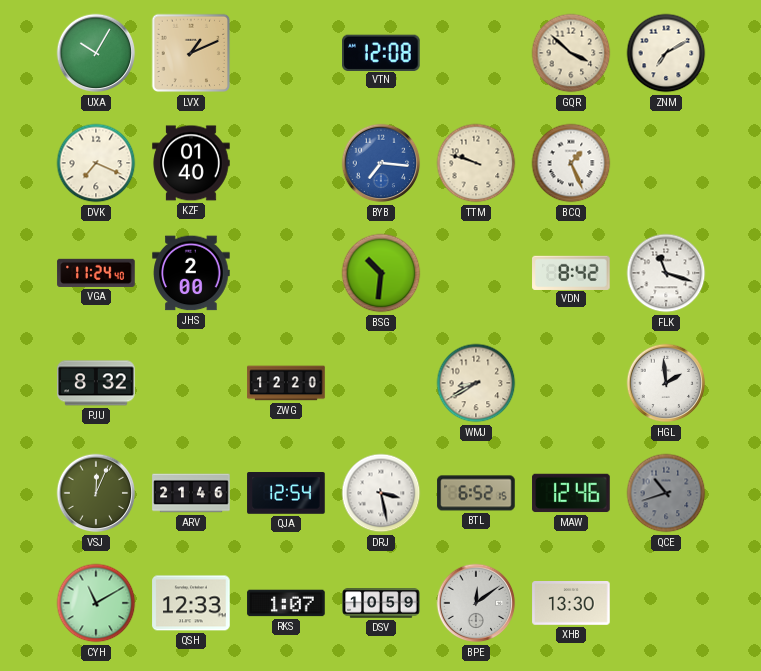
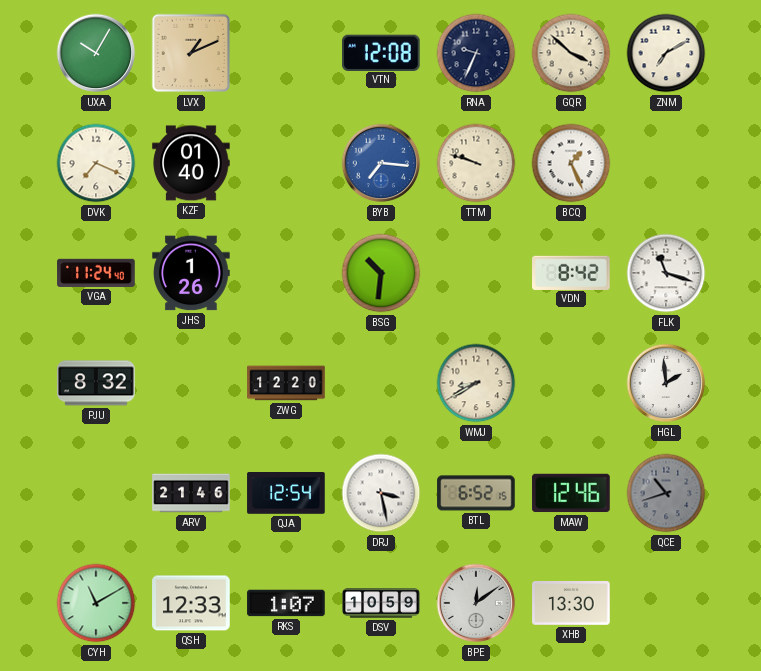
RNA: none -> 9:34
JHS: 2:00 -> 1:26
VSJ: 12:04 -> none
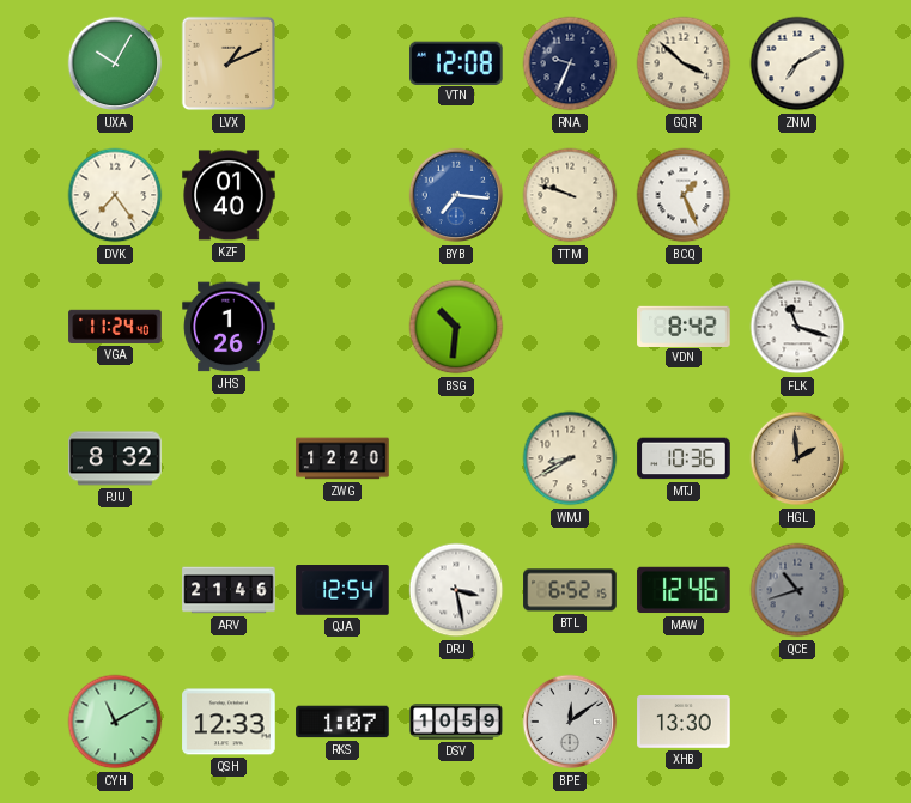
DVK: 7:19 -> 7:24
MTJ: none -> 10:36
HGL dial: white -> champagne
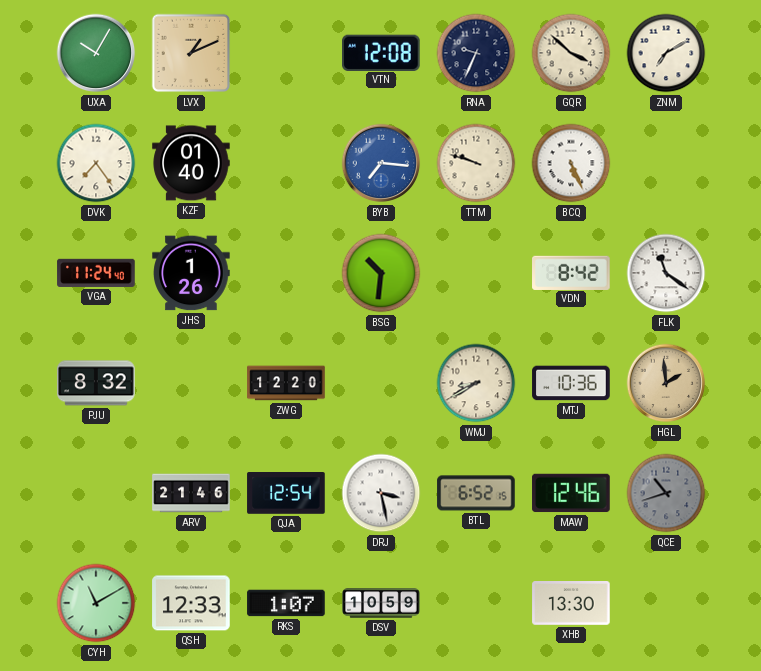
BCQ: 1:26 -> 5:26
FLK: 11:18 -> 11:21
BPE: 12:09 -> none
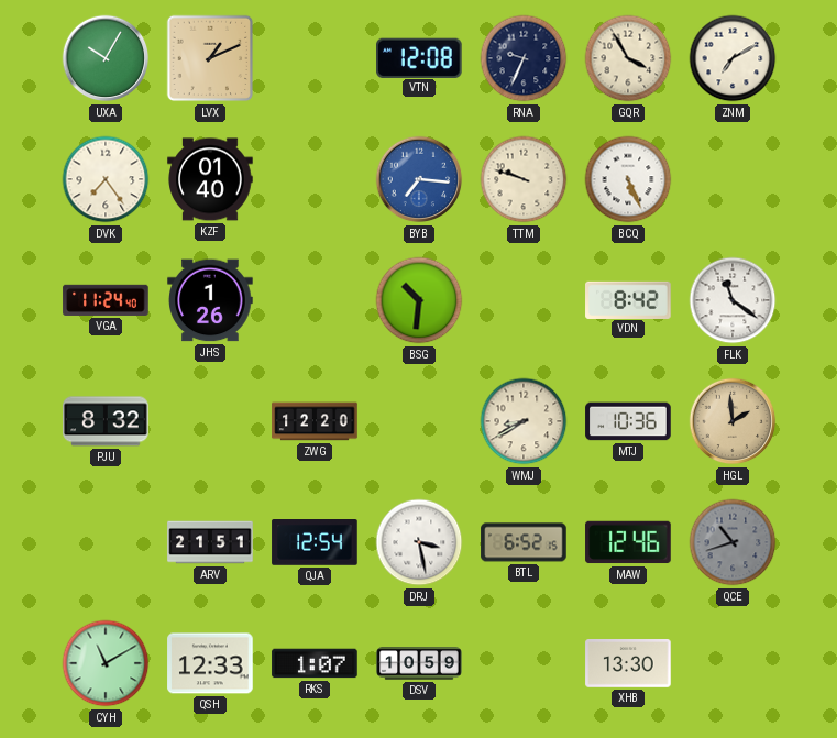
GQR: 3:52 -> 3:55
ARV: 21:46 -> 21:51
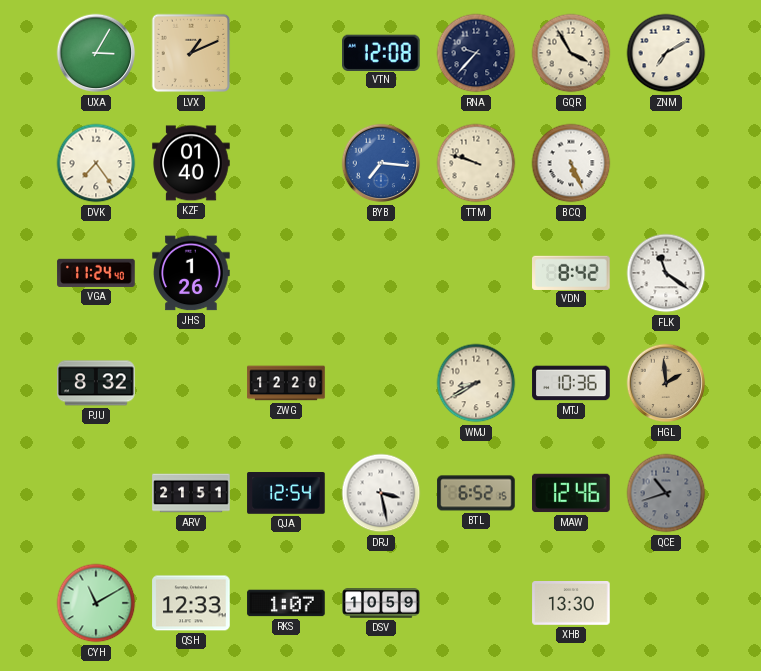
UXA: 10:05 -> 3:05
RNA: 9:34 -> 9:37
BSG: 10:31 -> none
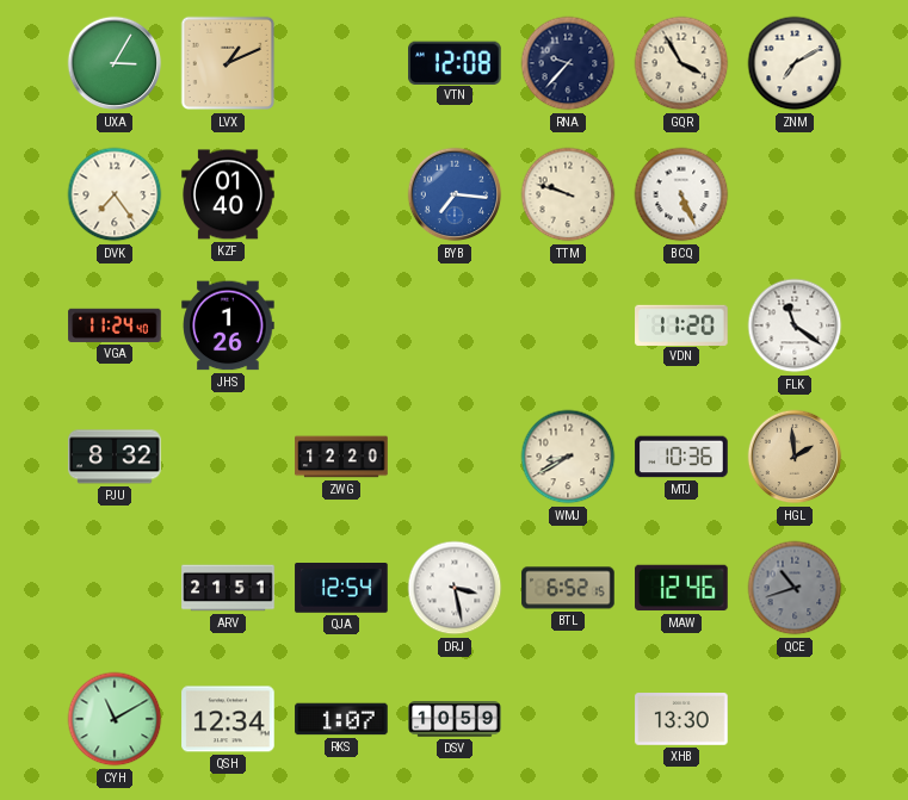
VDN: 8:42 -> 11:20
QSH: 12:33 -> 12:34
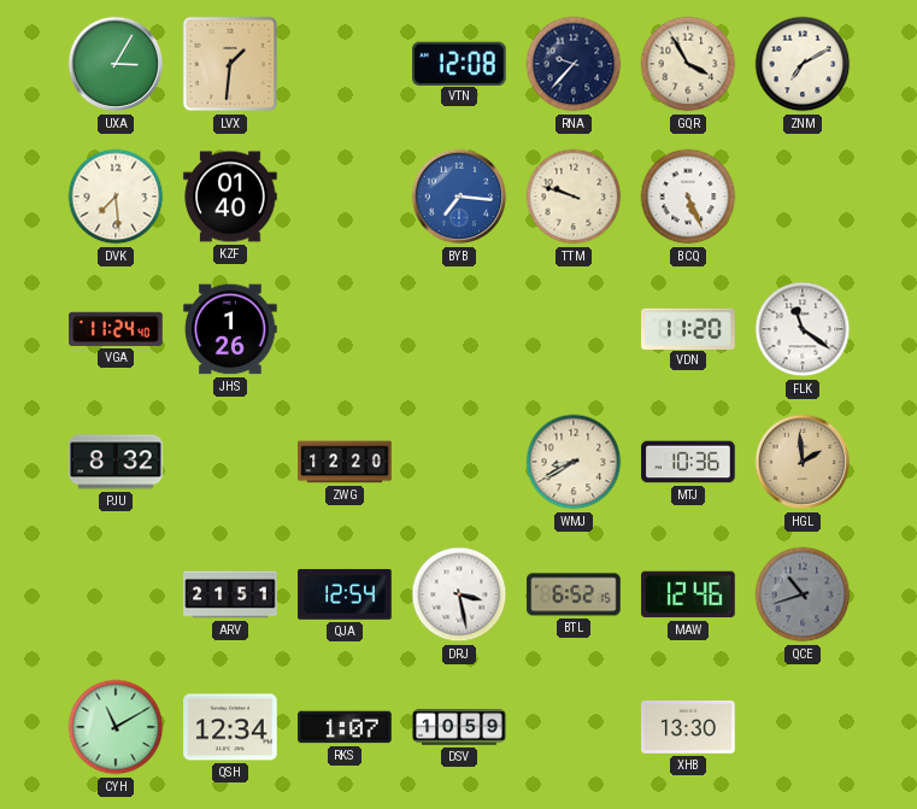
LVX: 1:11 -> 1:31
DVK: 7:24 -> 7:29
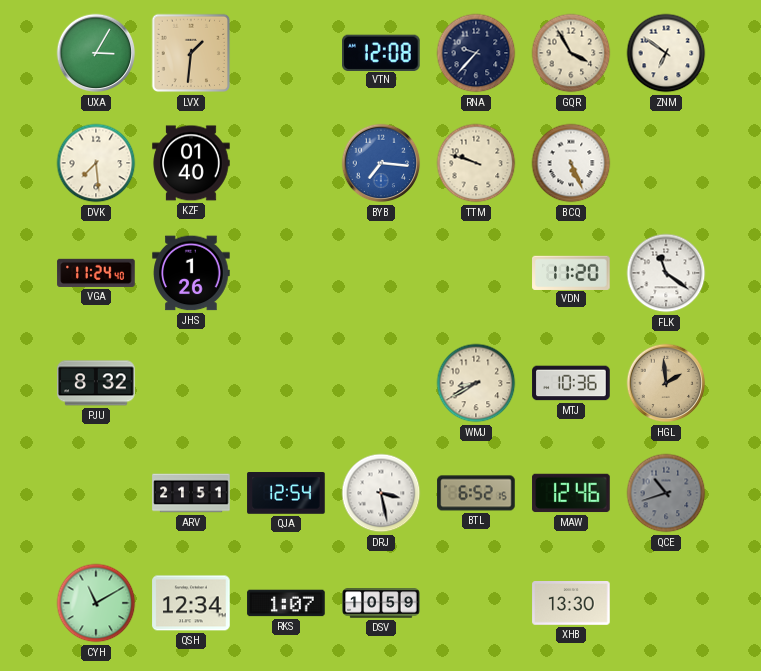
ZNM: 7:10 -> 6:51
ZWG: 12:20 -> none
